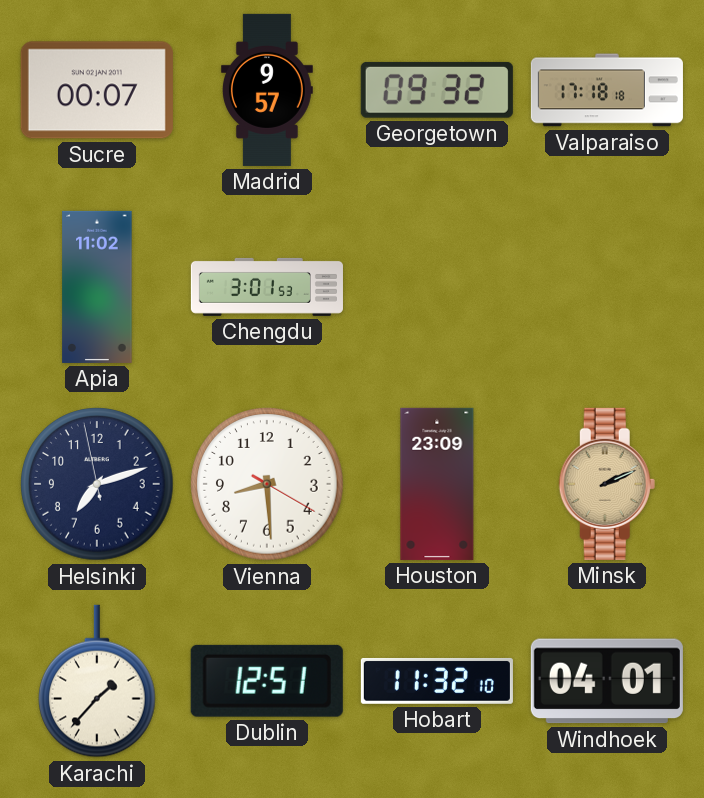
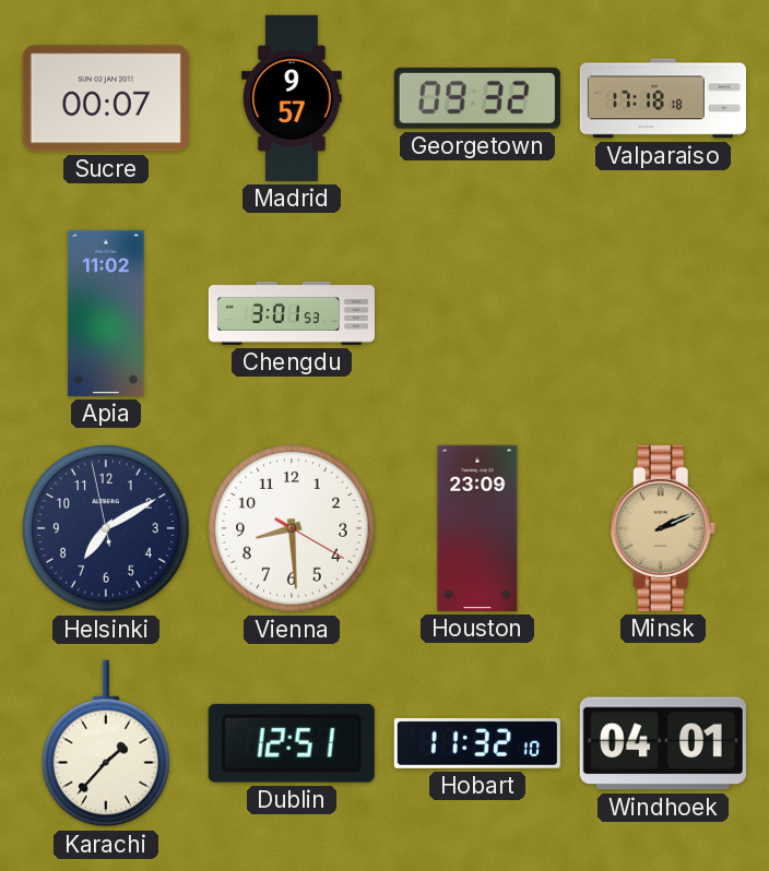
Helsinki: 7:11 -> 7:09
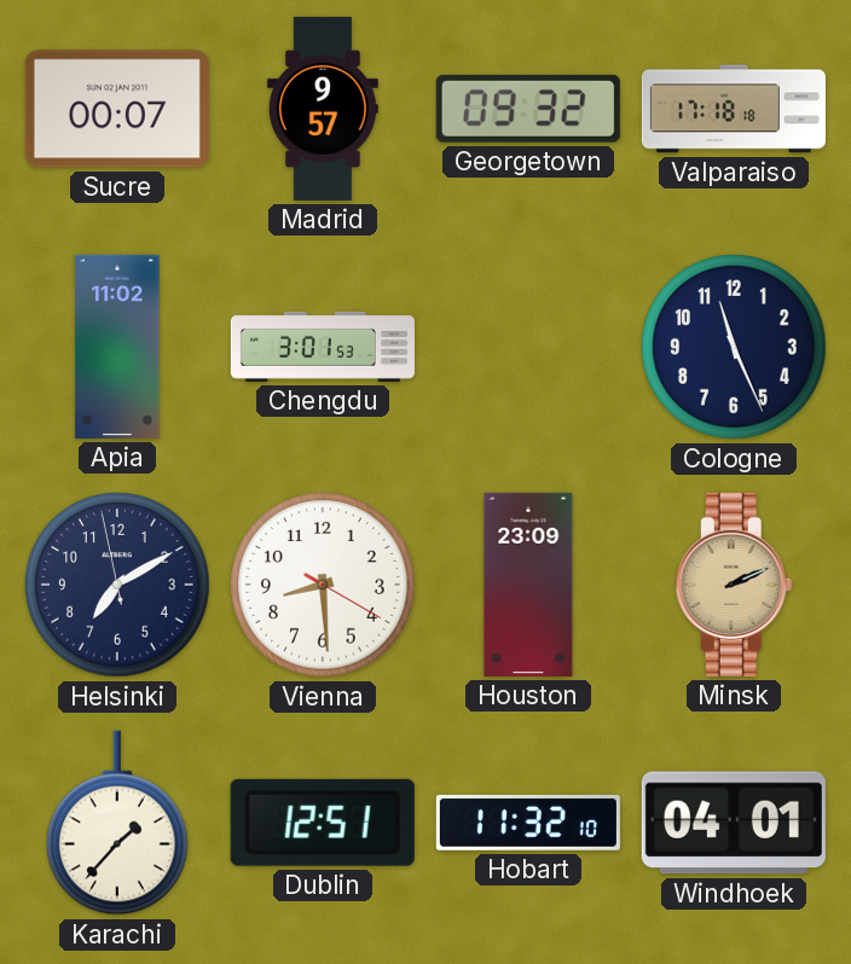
Cologne: none -> 11:26
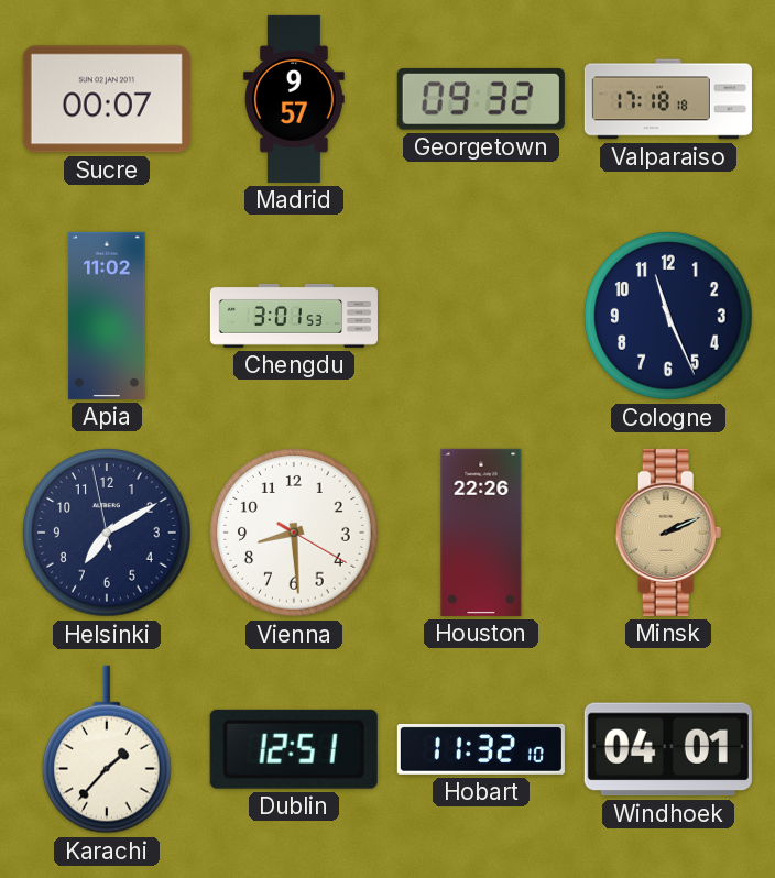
Houston: 23:09 -> 22:26
